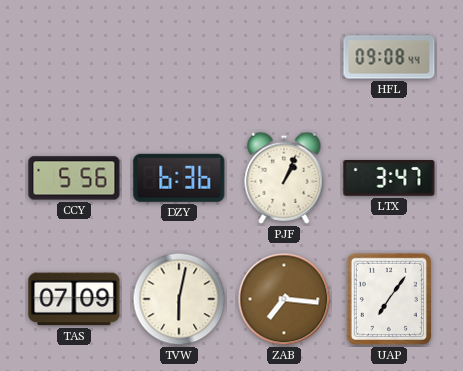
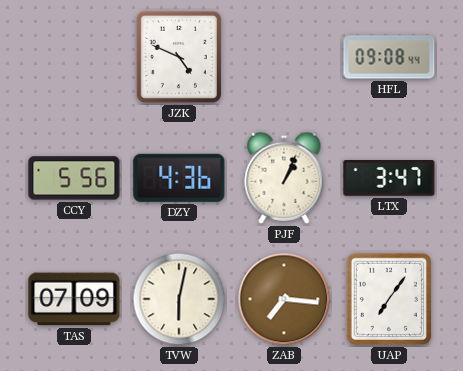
JZK: none -> 4:49
DZY: 6:36 -> 4:36
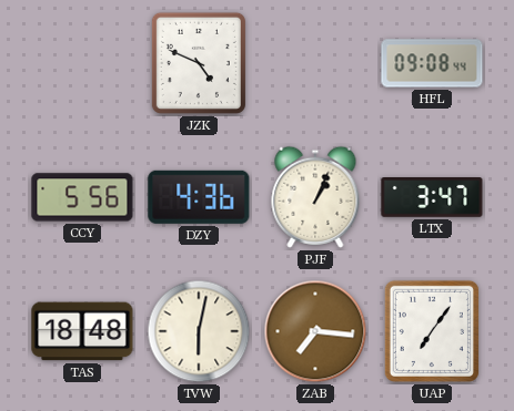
TAS: 07:09 -> 18:48
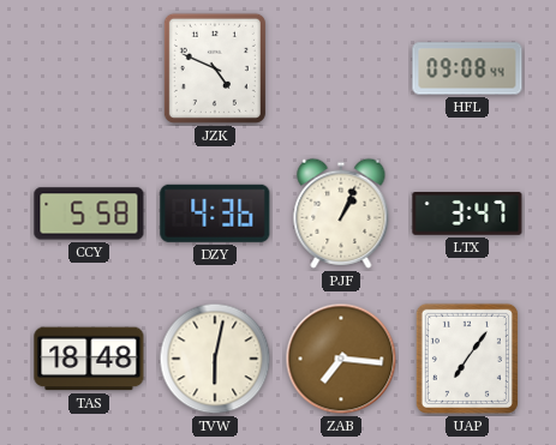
CCY: 5:56 -> 5:58
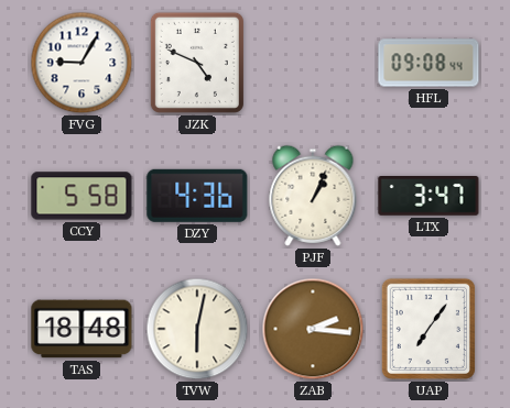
FVG: none -> 9:05
ZAB: 7:16 -> 2:16
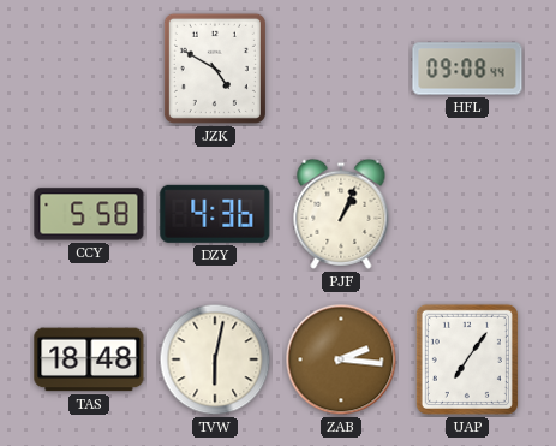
FVG: 9:05 -> none
JZK: 4:49 -> 4:50
LTX: 3:47 -> none
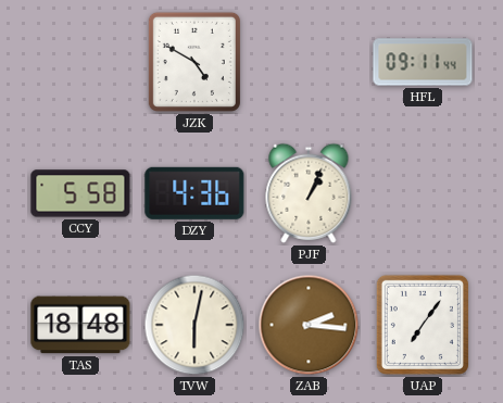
HFL: 09:08 -> 09:11
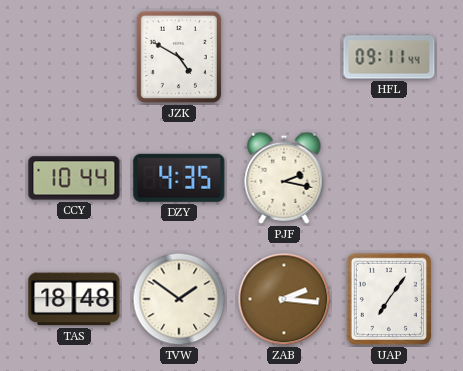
CCY: 5:58 -> 10:44
DZY: 4:36 -> 4:35
PJF: 1:04 -> 2:17
TVW: 6:02 -> 1:51
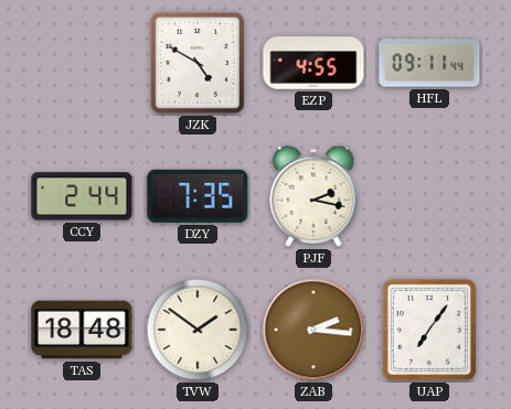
EZP: none -> 4:55
CCY: 10:44 -> 2:44
DZY: 4:35 -> 7:35
